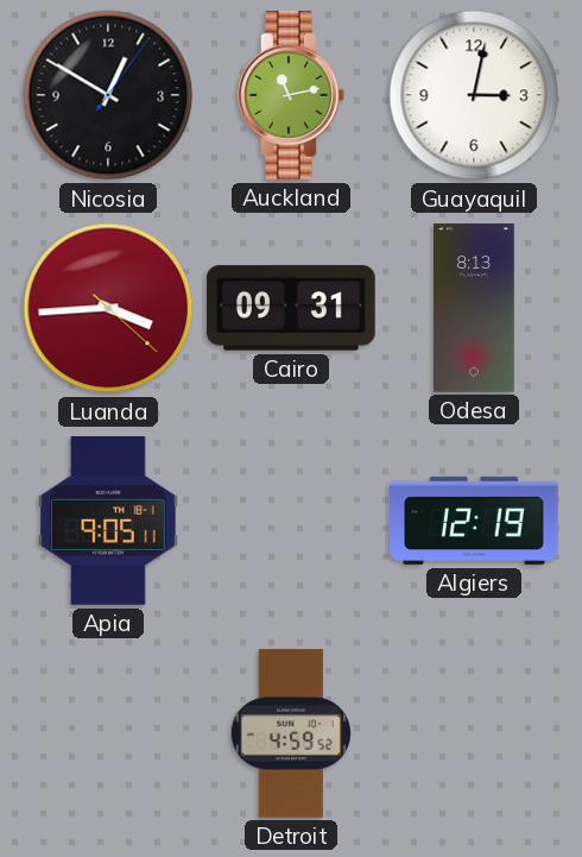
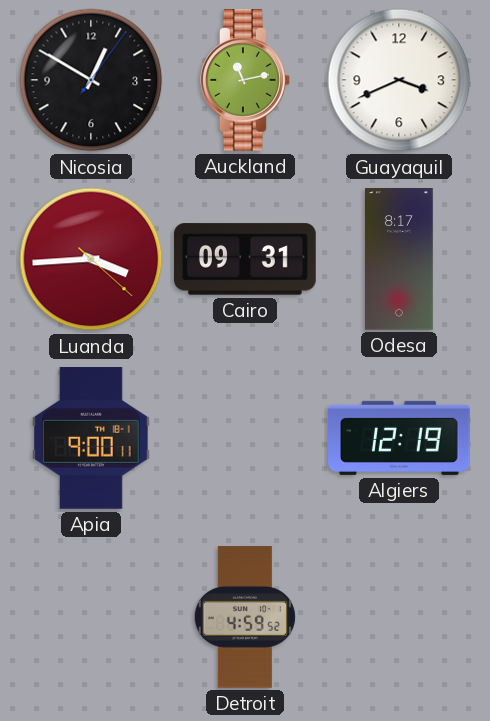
Guayaquil: 3:02 -> 3:41
Odesa: 8:13 -> 8:17
Apia: 9:05 -> 9:00
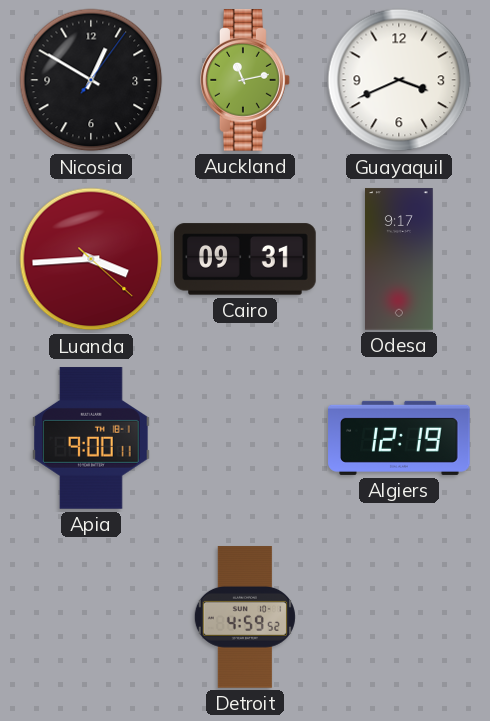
Odesa: 8:17 -> 9:17
